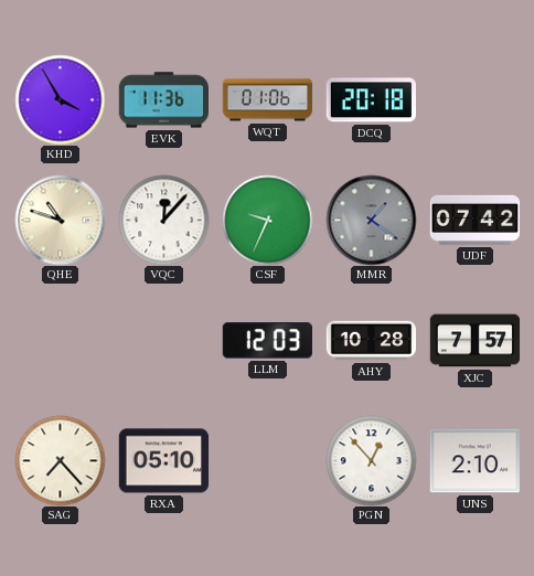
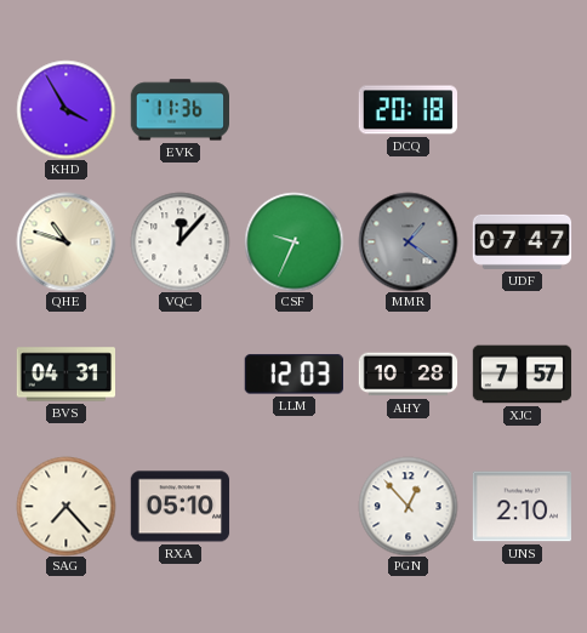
WQT: 01:06 -> none
UDF: 07:42 -> 07:47
BVS: none -> 04:31
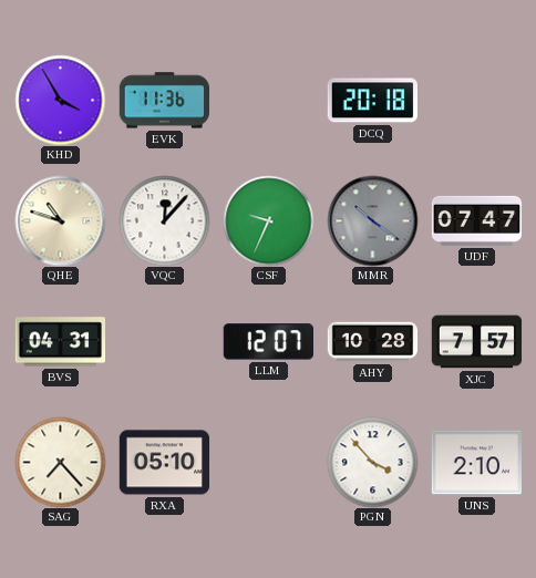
MMR: 1:21 -> 10:21
LLM: 12:03 -> 12:07
PGN: 12:53 -> 3:53
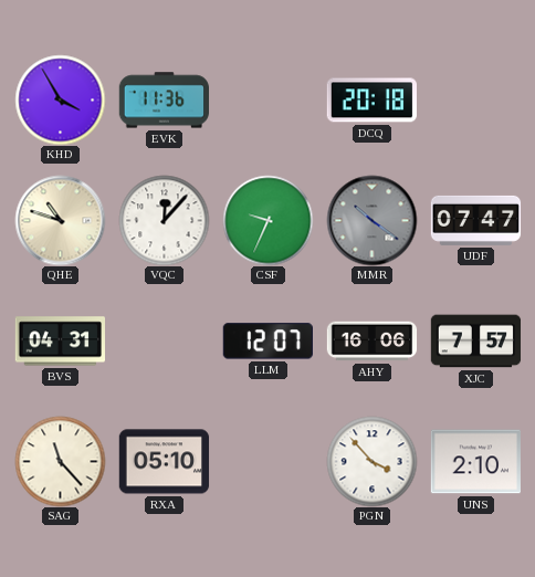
AHY: 10:28 -> 16:06
SAG: 7:23 -> 11:23
